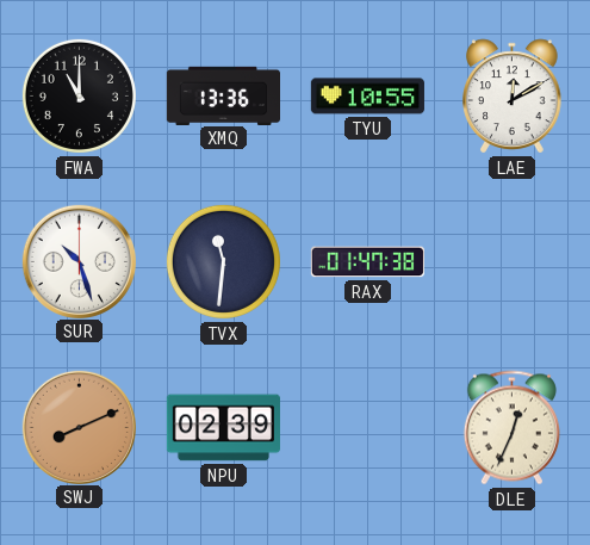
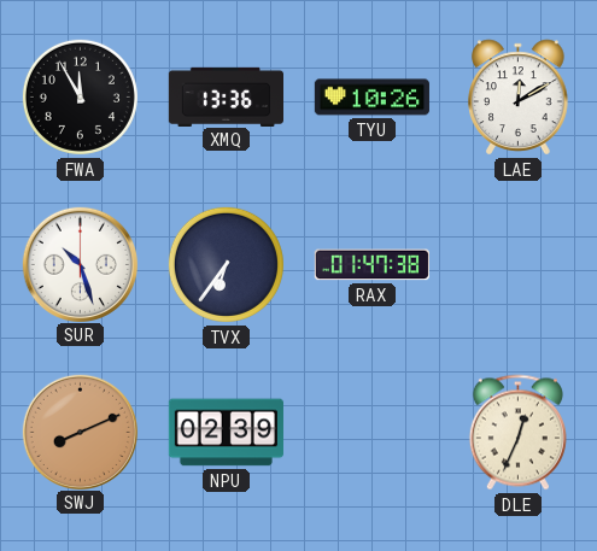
FWA: 11:00 -> 11:55
TYU: 10:55 -> 10:26
TVX: 11:31 -> 6:36
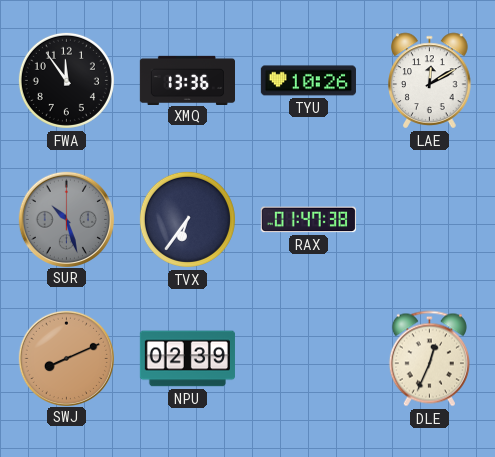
FWA: 11:55 -> 11:54
SUR dial: white -> grey
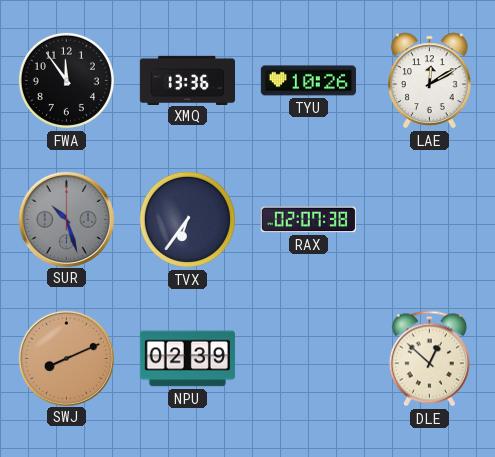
RAX: 01:47 -> 02:07
DLE: 12:34 -> 12:52
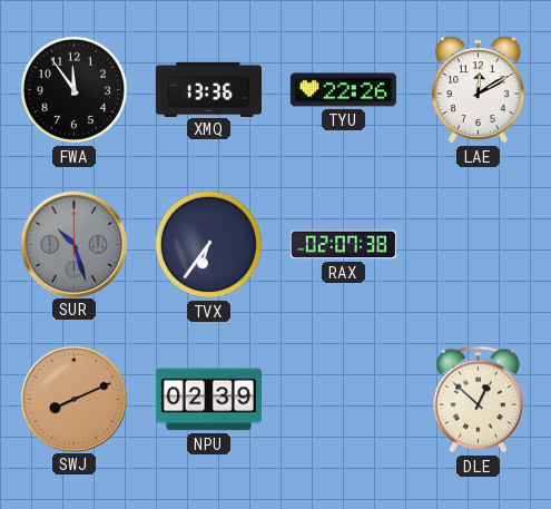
TYU: 10:26 -> 22:26
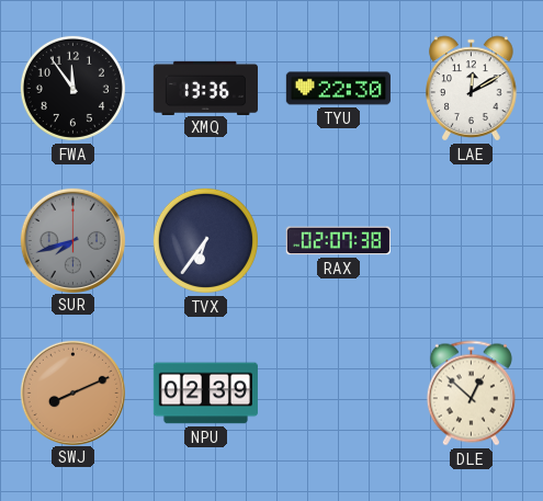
TYU: 22:26 -> 22:30
SUR: 10:27 -> 7:42
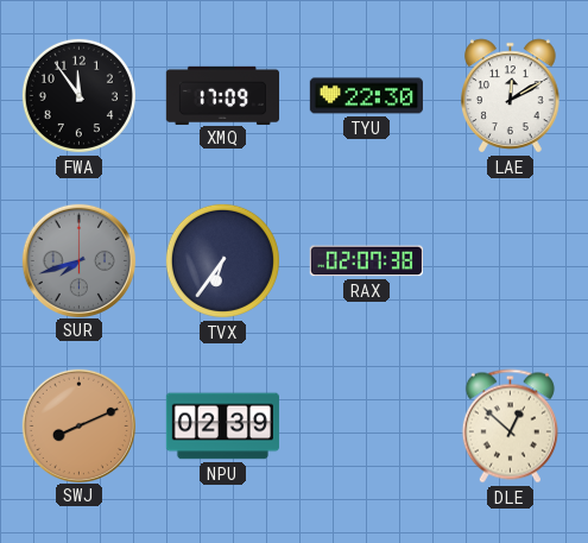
XMQ: 13:36 -> 17:09
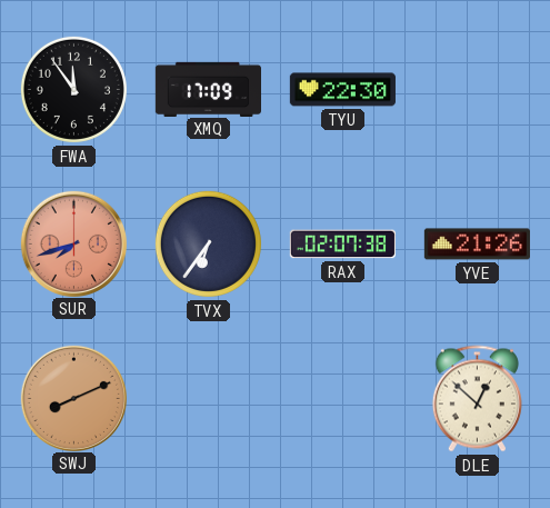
LAE: 12:10 -> none
SUR dial: grey -> salmon
YVE: none -> 21:26
NPU: 02:39 -> none
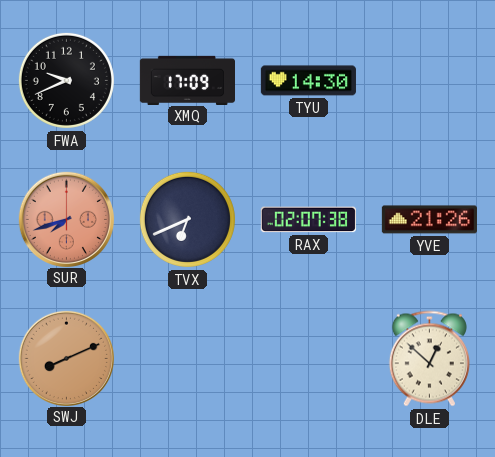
FWA: 11:54 -> 9:41
TYU: 22:30 -> 14:30
TVX: 6:36 -> 6:41
